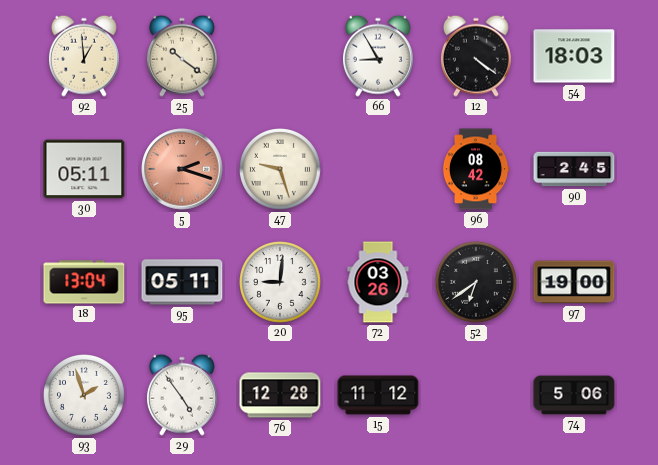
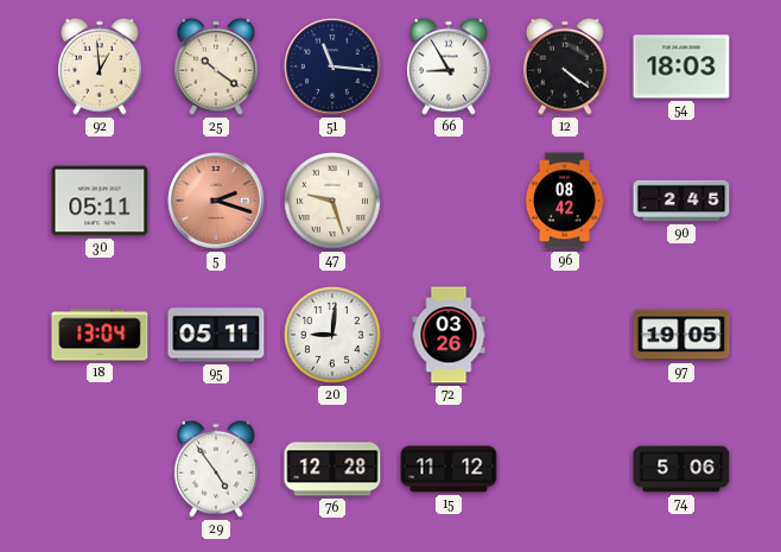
51: none -> 11:16
52: 6:39 -> none
97: 19:00 -> 19:05
93: 1:57 -> none
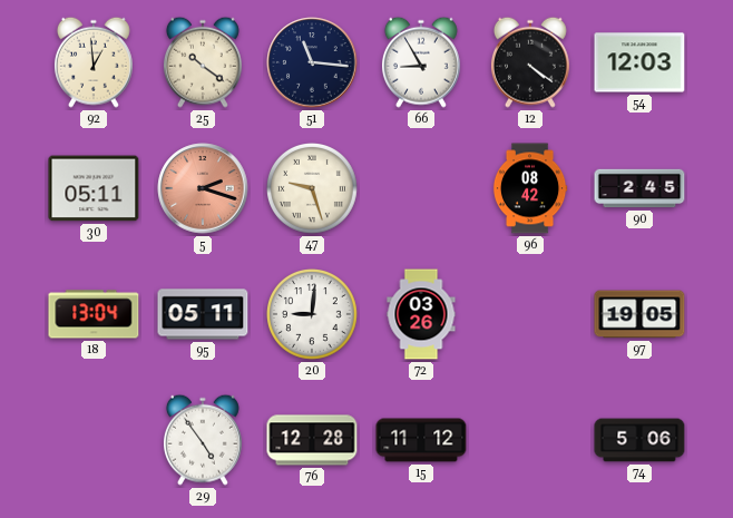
54: 18:03 -> 12:03
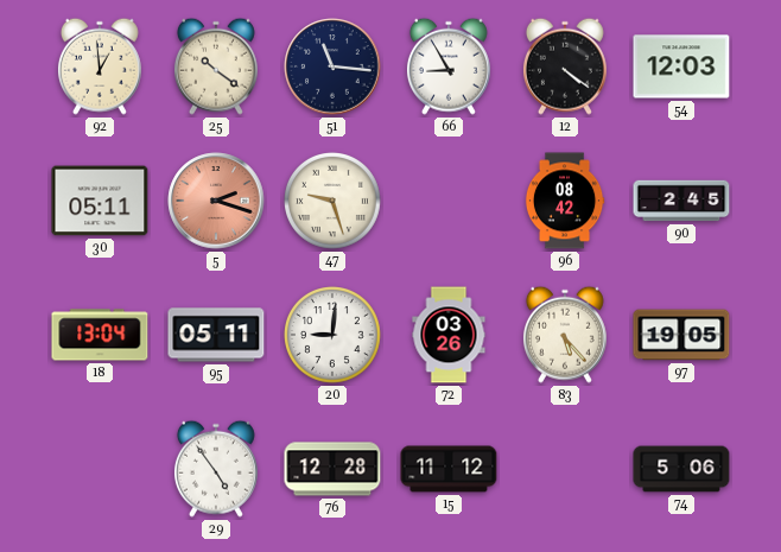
83: none -> 5:23
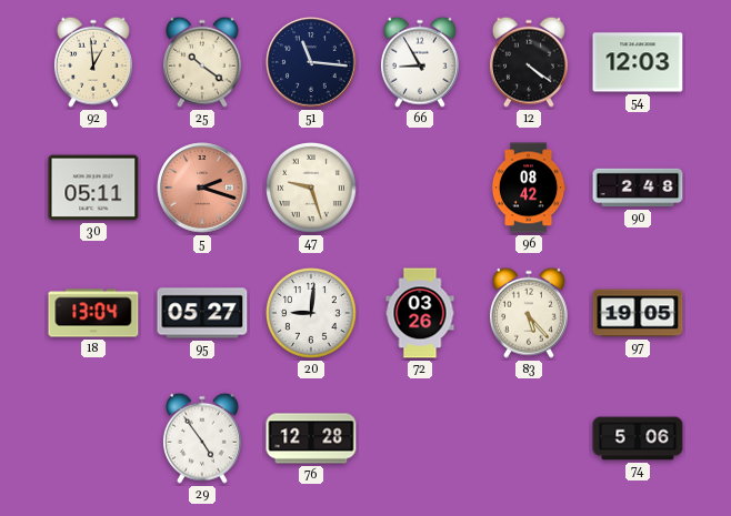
90: 2:45 -> 2:48
95: 05:11 -> 05:27
15: 11:12 -> none
